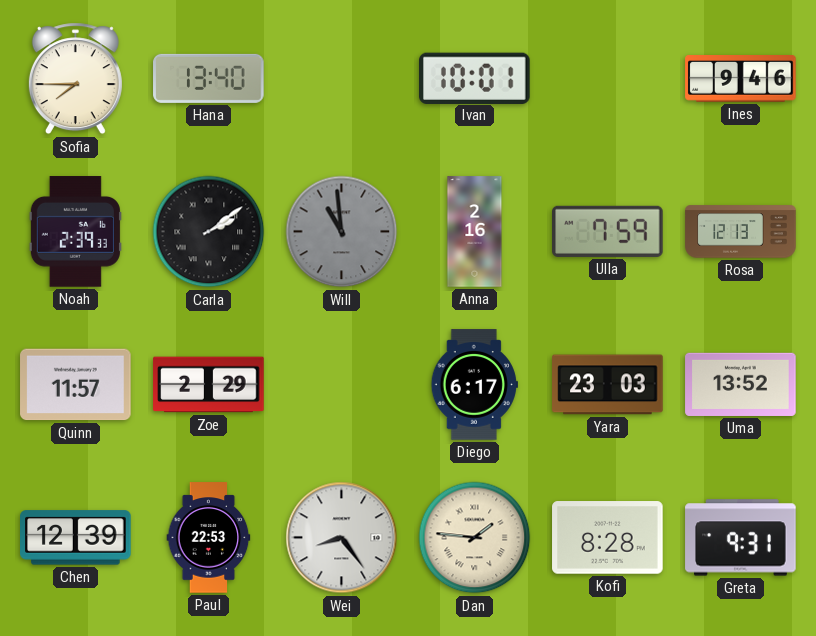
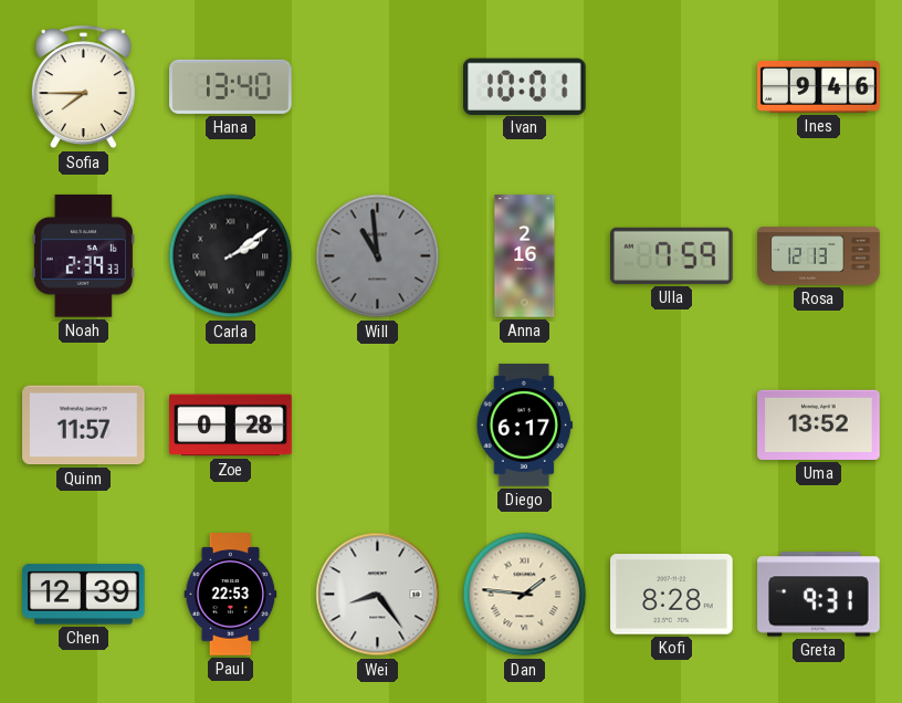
Zoe: 2:29 -> 0:28
Yara: 23:03 -> none
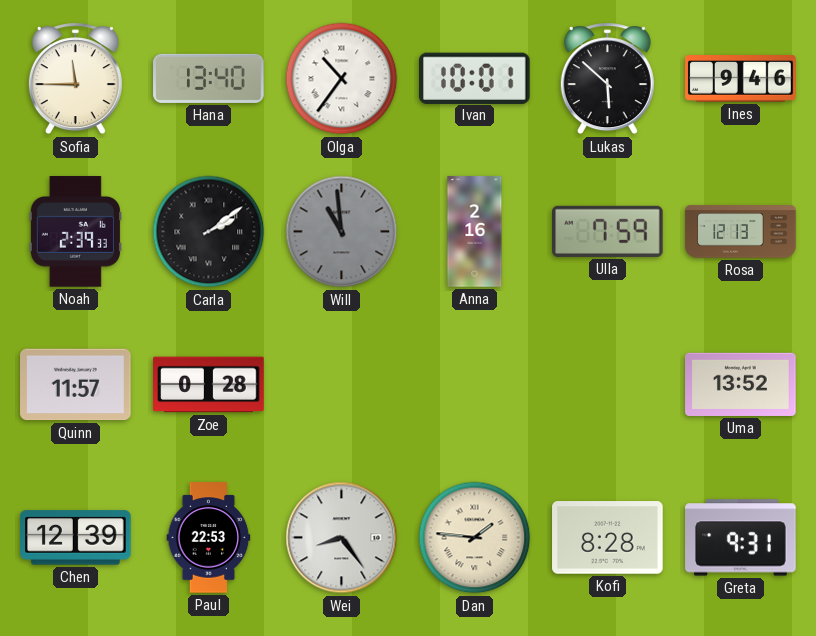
Sofia: 7:45 -> 11:45
Olga: none -> 10:36
Lukas: none -> 5:52
Diego: 6:17 -> none
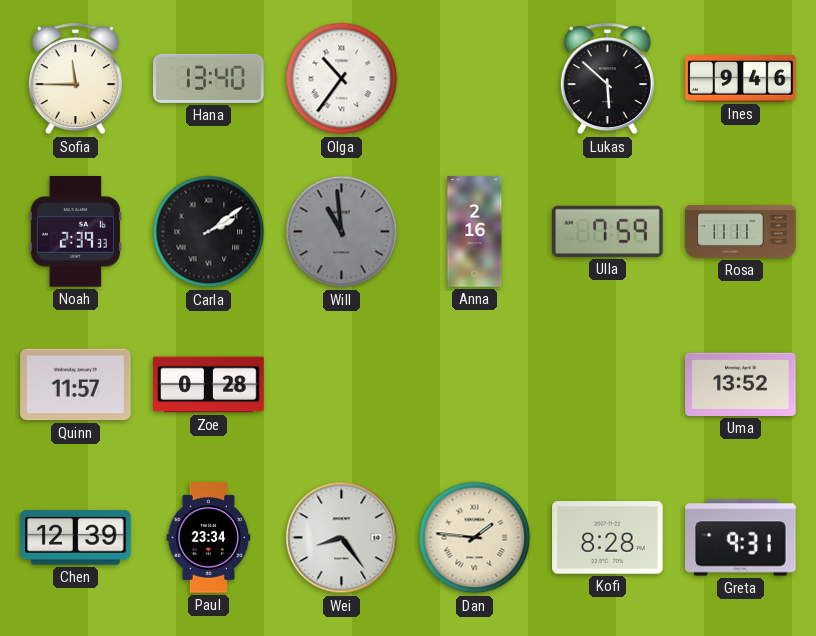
Ivan: 10:01 -> none
Rosa: 12:13 -> 11:11
Paul: 22:53 -> 23:34
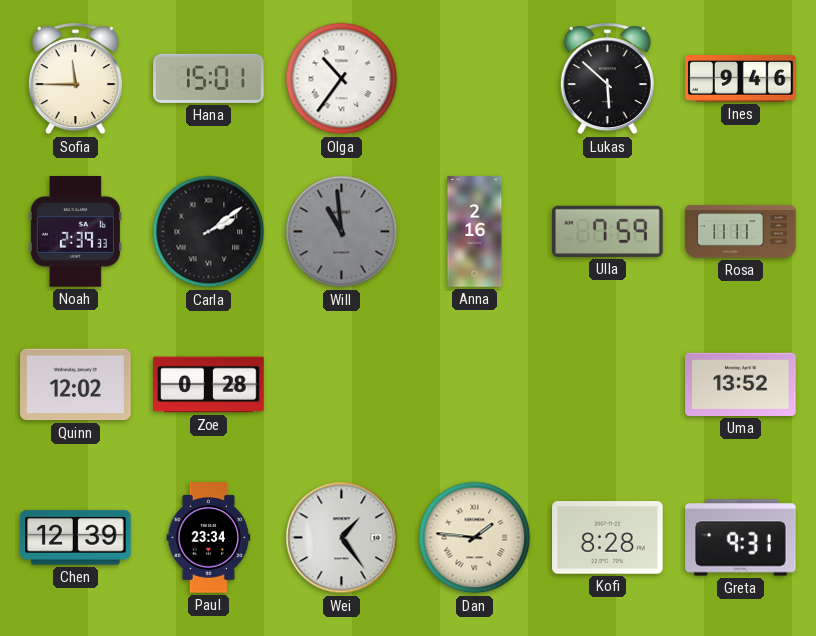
Hana: 13:40 -> 15:01
Quinn: 11:57 -> 12:02
Wei: 8:24 -> 1:24
